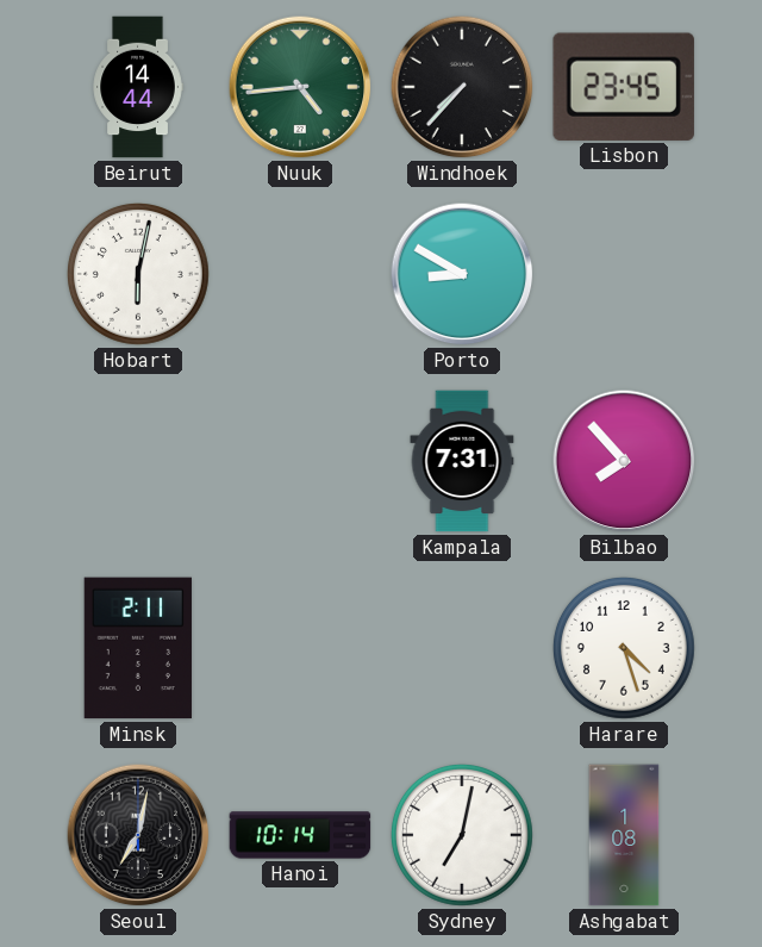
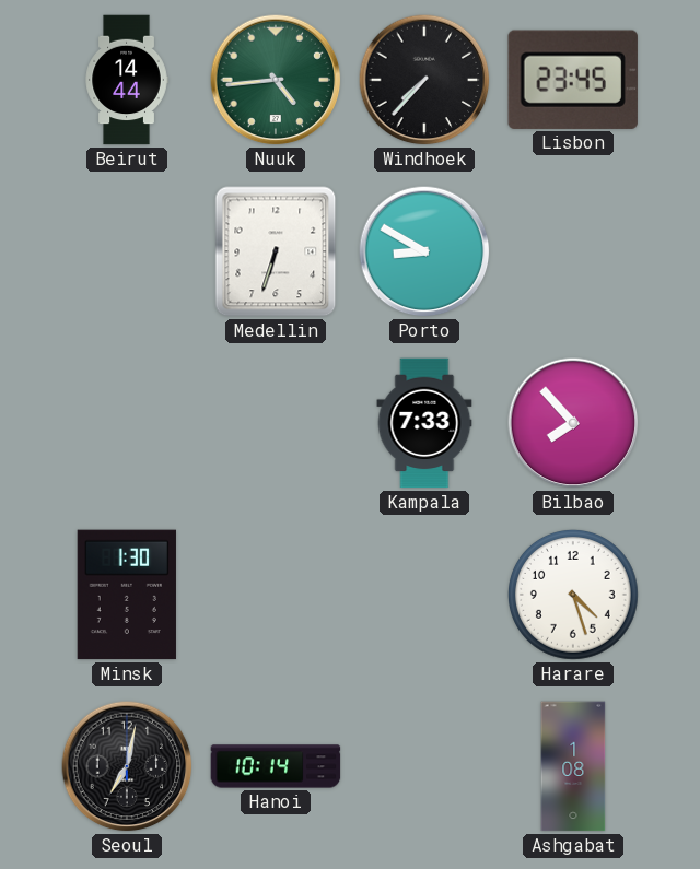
Hobart: 6:02 -> none
Medellin: none -> 6:33
Kampala: 7:31 -> 7:33
Minsk: 2:11 -> 1:30
Sydney: 7:02 -> none
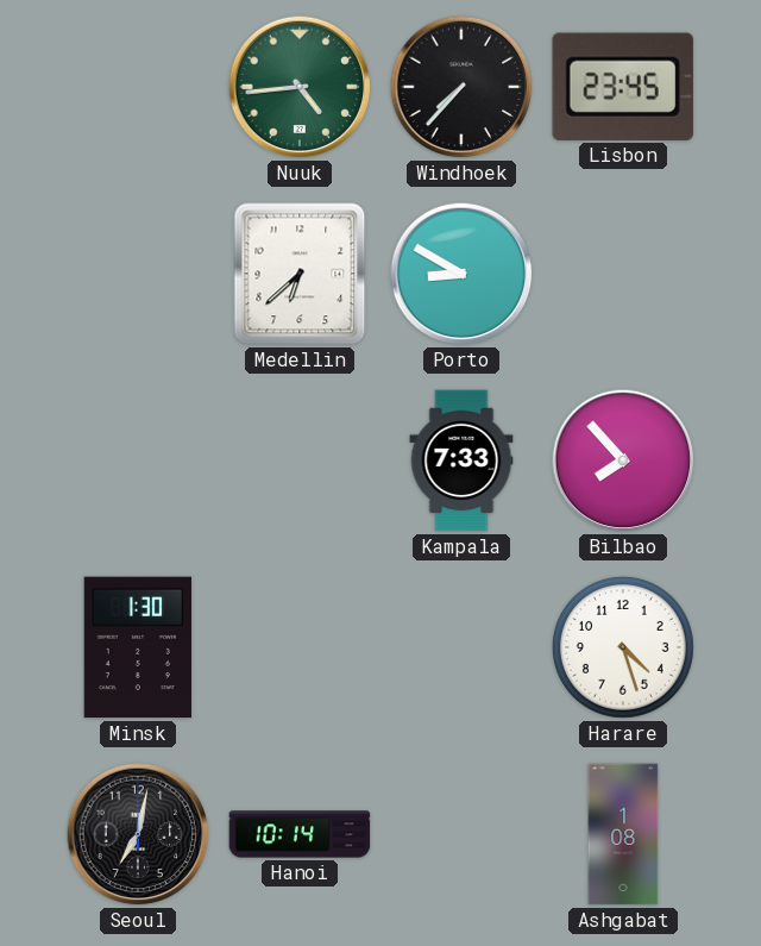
Beirut: 14:44 -> none
Medellin: 6:33 -> 6:38
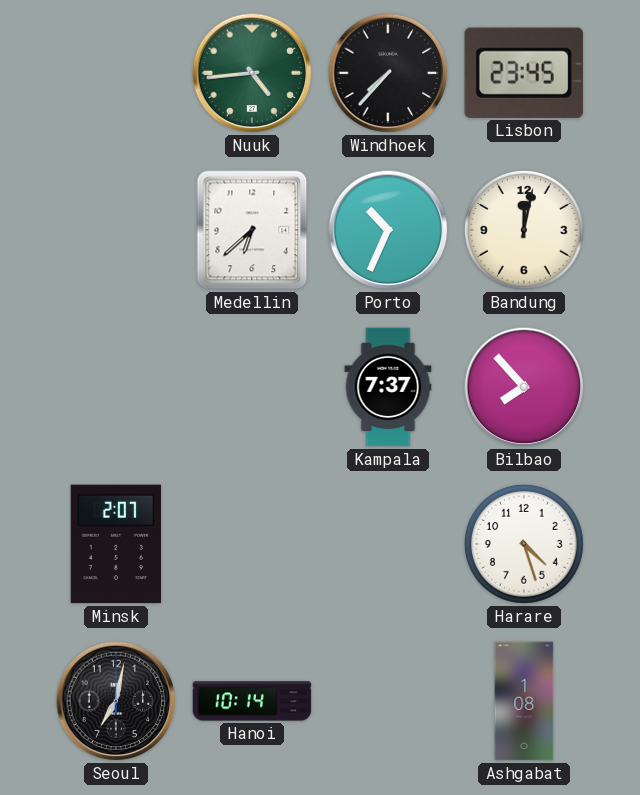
Porto: 8:50 -> 10:34
Bandung: none -> 12:02
Kampala: 7:33 -> 7:37
Minsk: 1:30 -> 2:07
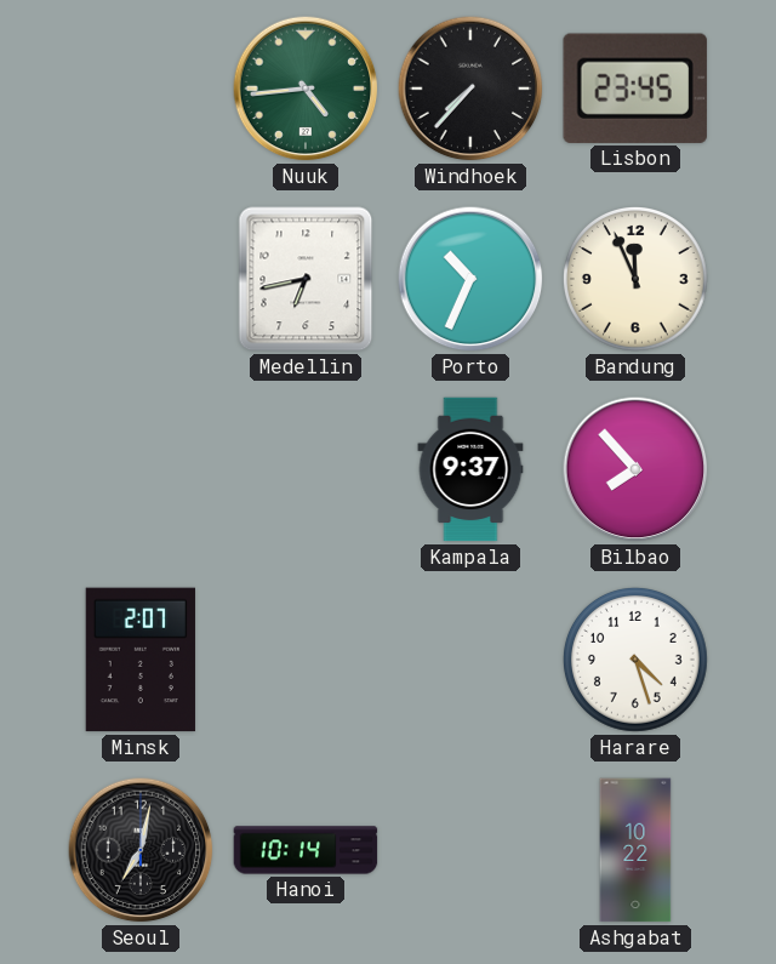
Medellin: 6:38 -> 6:43
Bandung: 12:02 -> 11:56
Kampala: 7:37 -> 9:37
Ashgabat: 1:08 -> 10:22
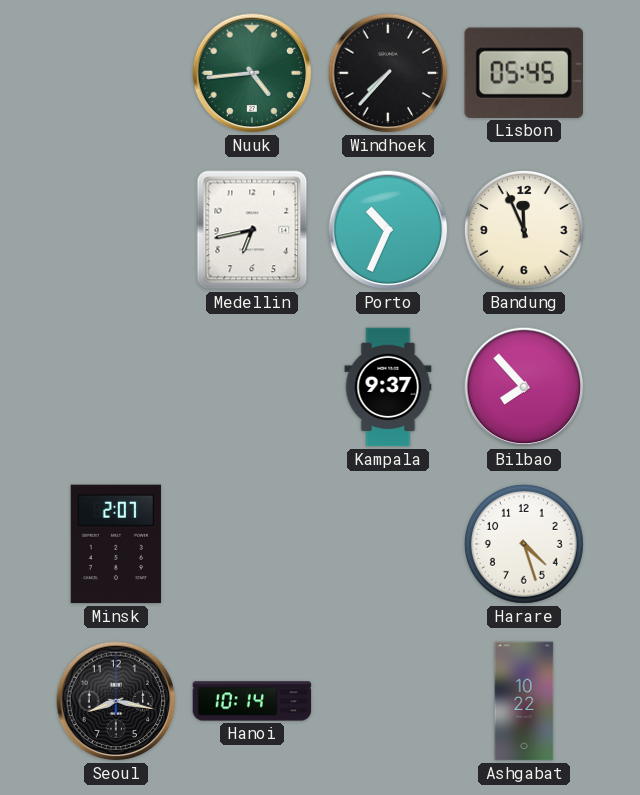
Lisbon: 23:45 -> 05:45
Seoul: 7:02 -> 8:17
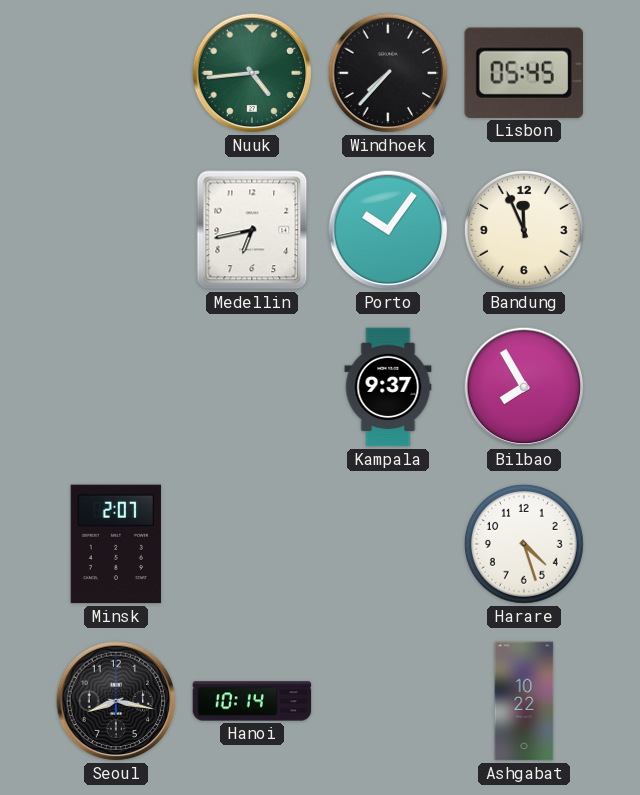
Porto: 10:34 -> 10:06
Bilbao: 7:53 -> 7:55
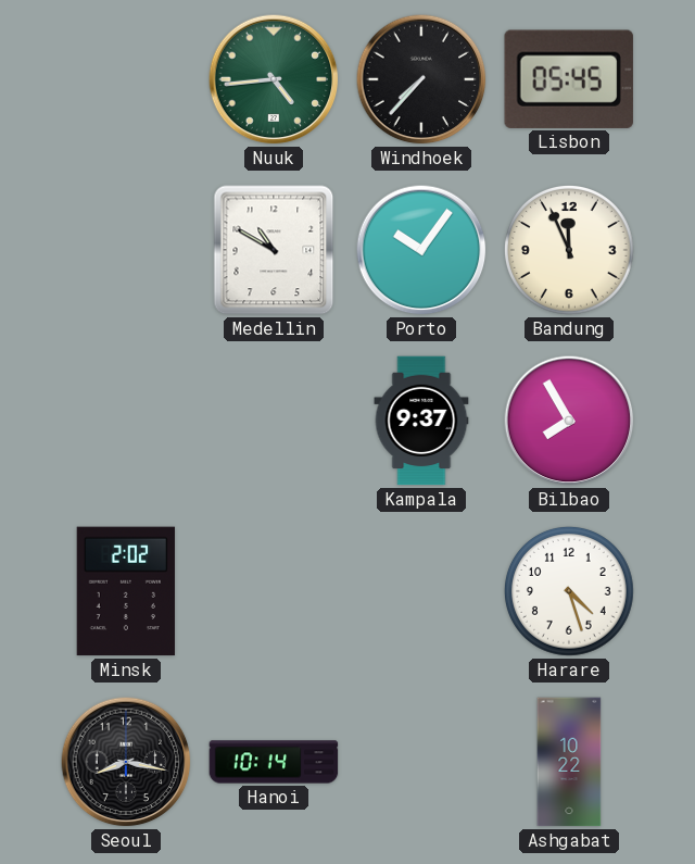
Medellin: 6:43 -> 10:50
Minsk: 2:07 -> 2:02
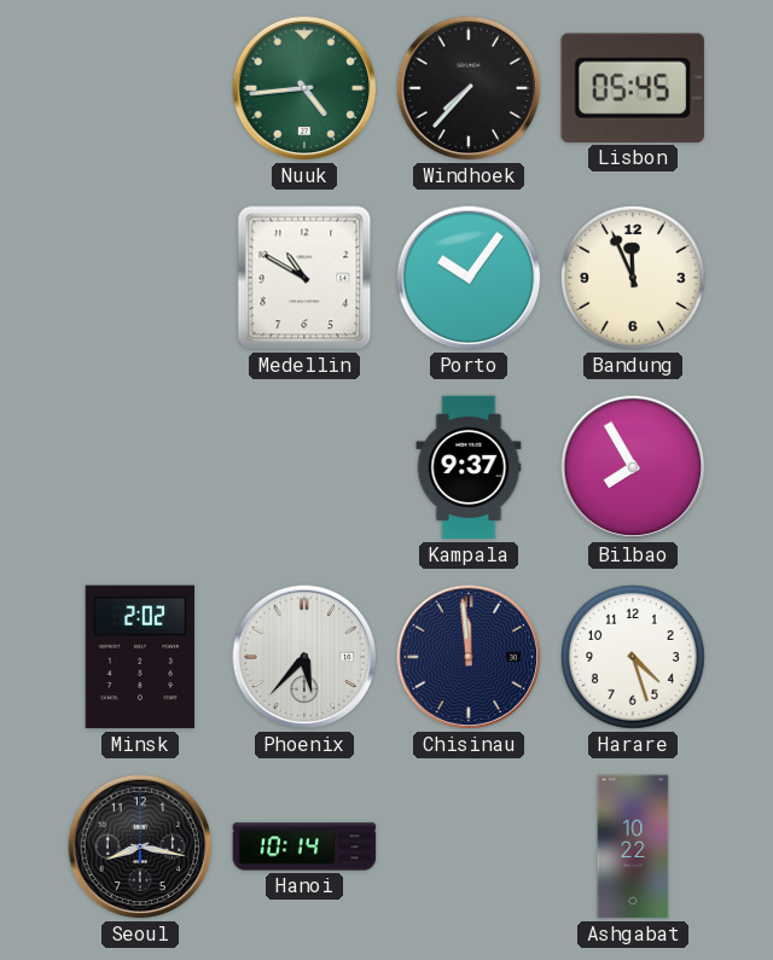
Phoenix: none -> 5:37
Chisinau: none -> 11:59
